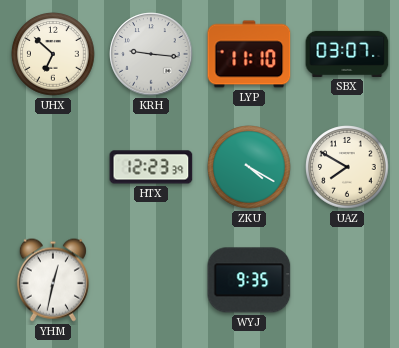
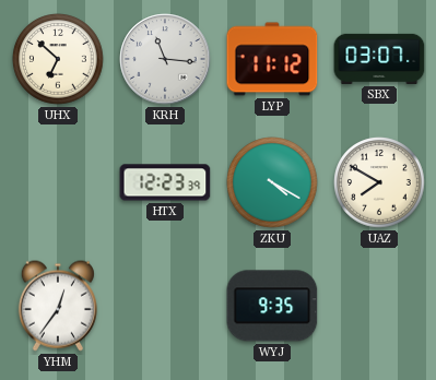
KRH: 9:16 -> 11:16
LYP: 11:10 -> 11:12
YHM: 12:32 -> 12:36
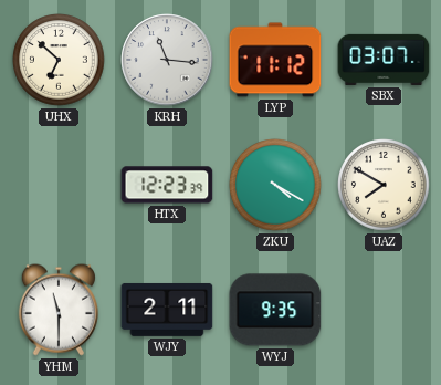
YHM: 12:36 -> 11:30
WJY: none -> 2:11
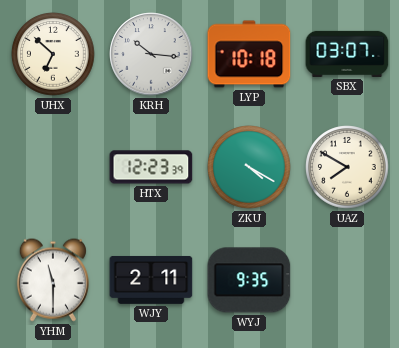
KRH: 11:16 -> 10:16
LYP: 11:12 -> 10:18
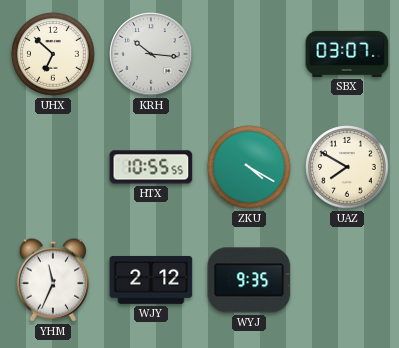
LYP: 10:18 -> none
HTX: 12:23 -> 10:55
YHM: 11:30 -> 11:34
WJY: 2:11 -> 2:12
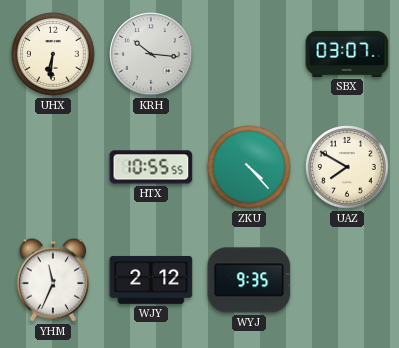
UHX: 6:52 -> 6:31
ZKU: 4:20 -> 4:23
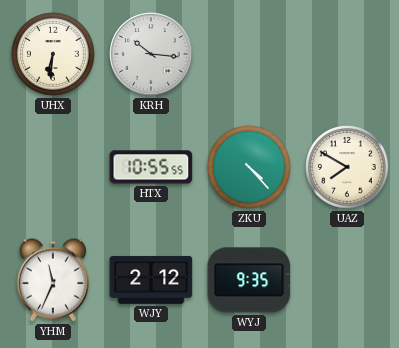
SBX: 03:07 -> none
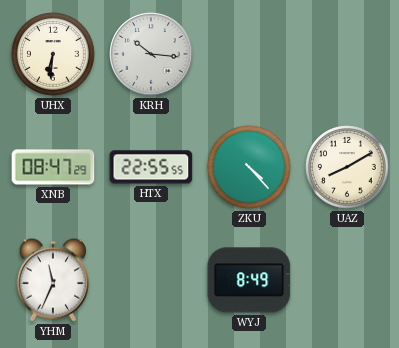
XNB: none -> 08:47
HTX: 10:55 -> 22:55
UAZ: 7:50 -> 8:10
WJY: 2:12 -> none
WYJ: 9:35 -> 8:49
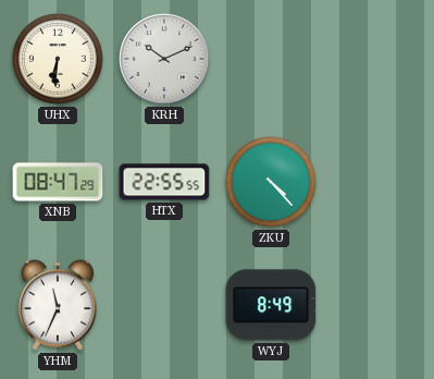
KRH: 10:16 -> 10:11
UAZ: 8:10 -> none
